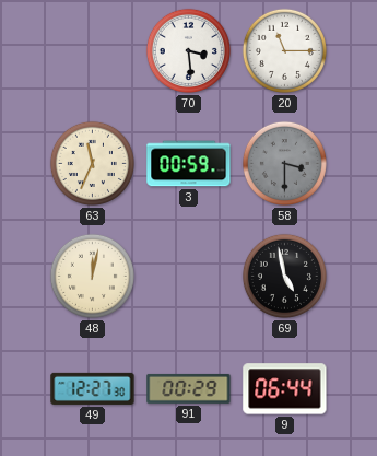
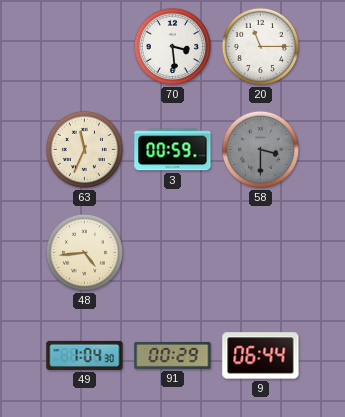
48: 12:02 -> 4:44
69: 4:58 -> none
49: 12:27 -> 1:04
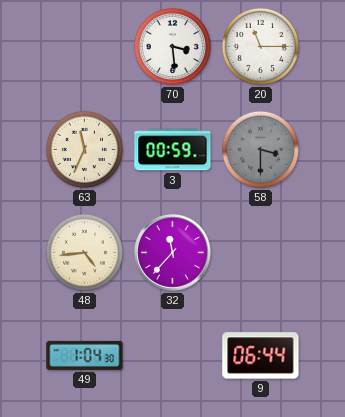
32: none -> 11:37
91: 00:29 -> none
